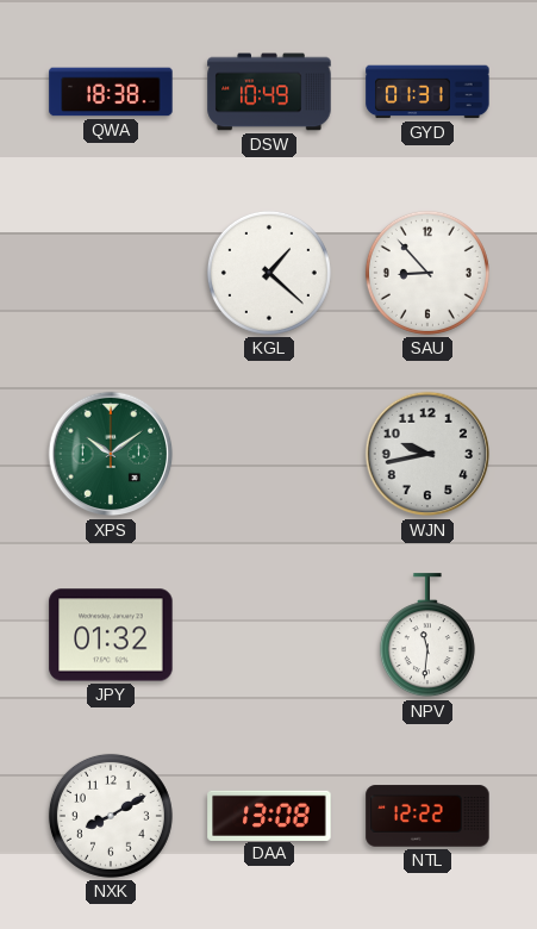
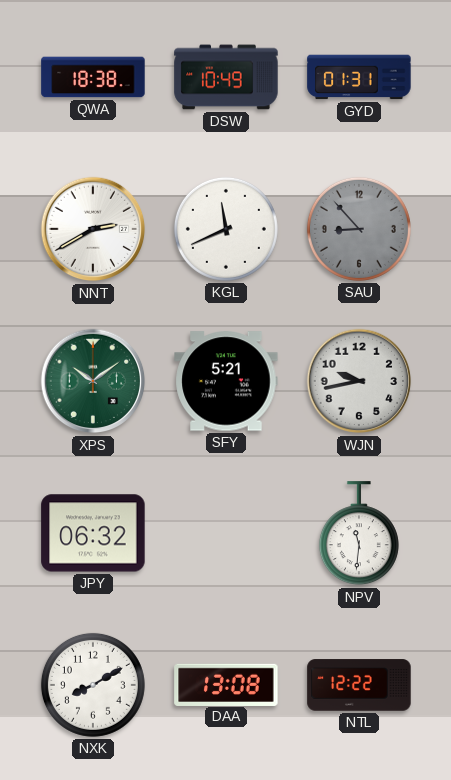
NNT: none -> 2:40
KGL: 1:22 -> 11:41
SAU dial: white -> grey
SFY: none -> 5:21
JPY: 01:32 -> 06:32
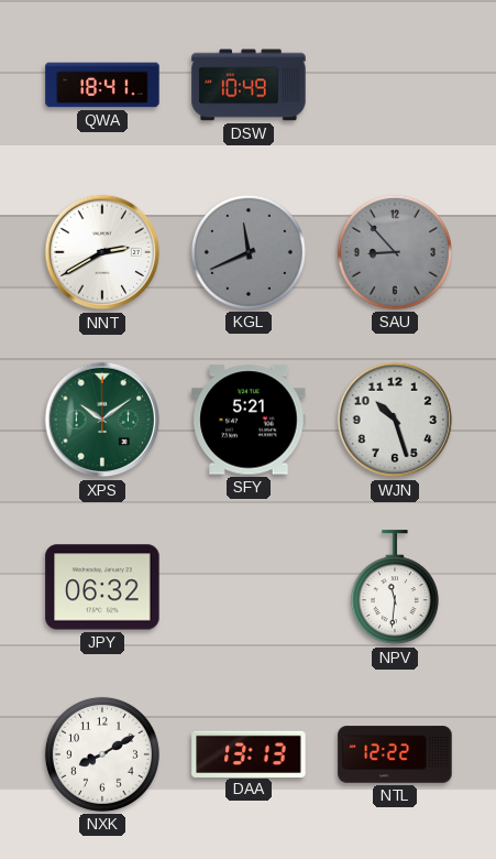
QWA: 18:38 -> 18:41
GYD: 01:31 -> none
KGL dial: white -> grey
WJN: 9:43 -> 10:27
DAA: 13:08 -> 13:13
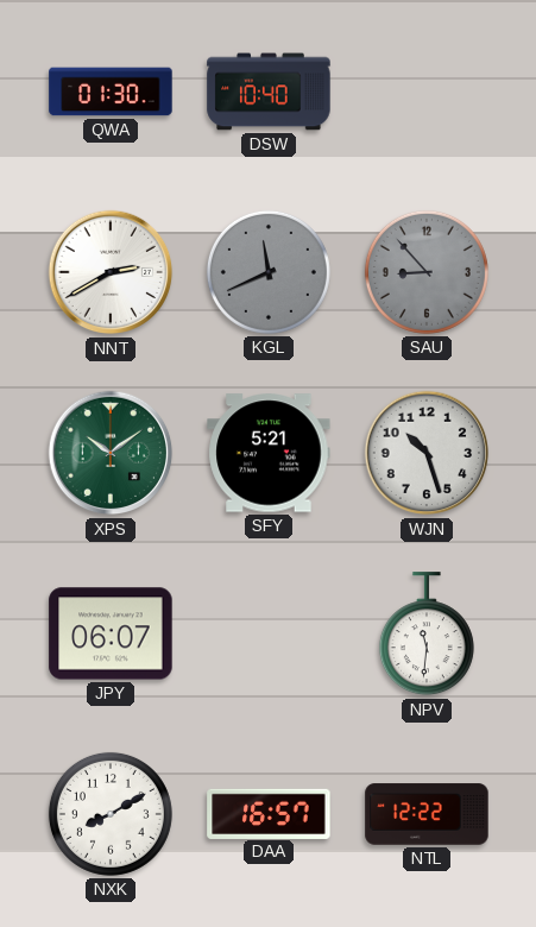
QWA: 18:41 -> 01:30
DSW: 10:49 -> 10:40
JPY: 06:32 -> 06:07
DAA: 13:13 -> 16:57
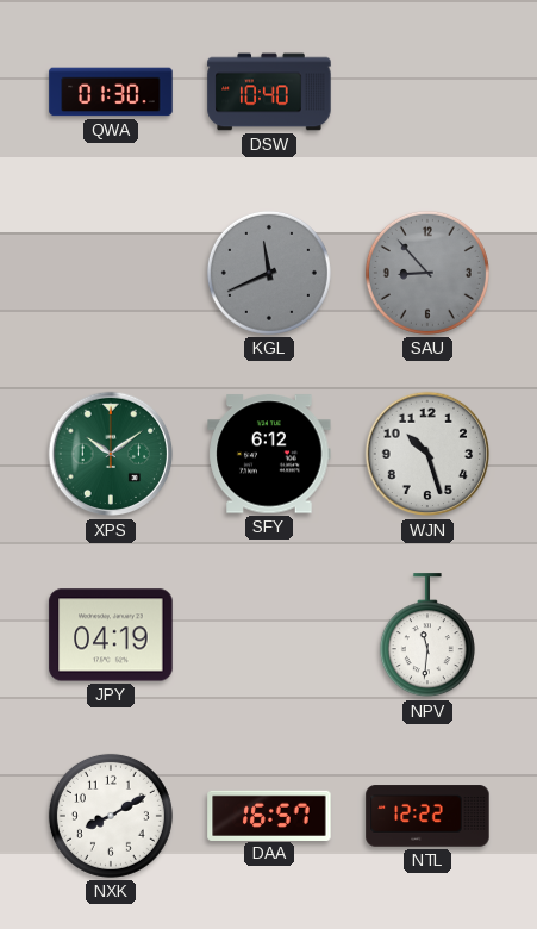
NNT: 2:40 -> none
SFY: 5:21 -> 6:12
JPY: 06:07 -> 04:19
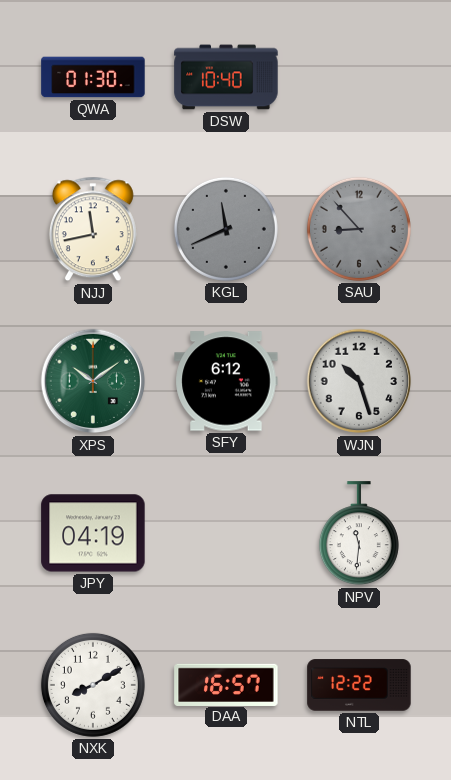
NJJ: none -> 11:43
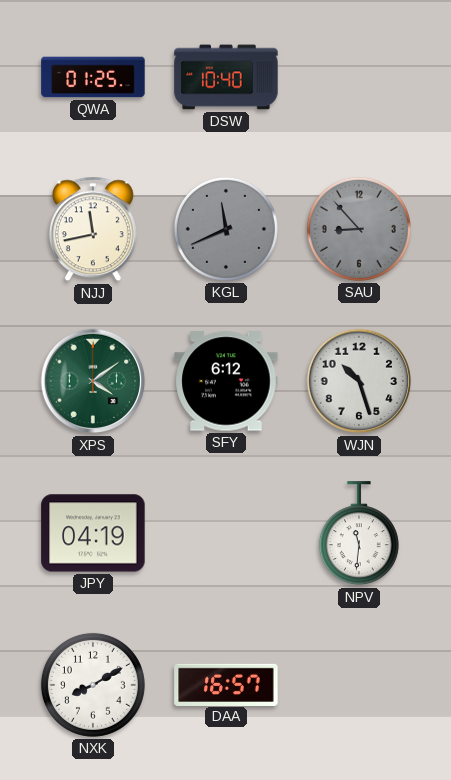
QWA: 01:30 -> 01:25
XPS: 10:09 -> 4:09
NTL: 12:22 -> none
